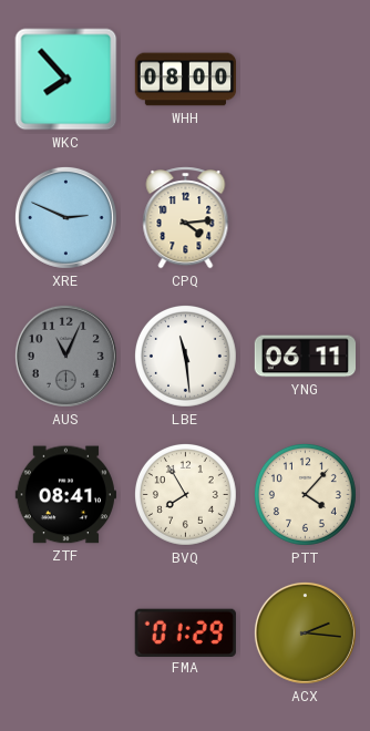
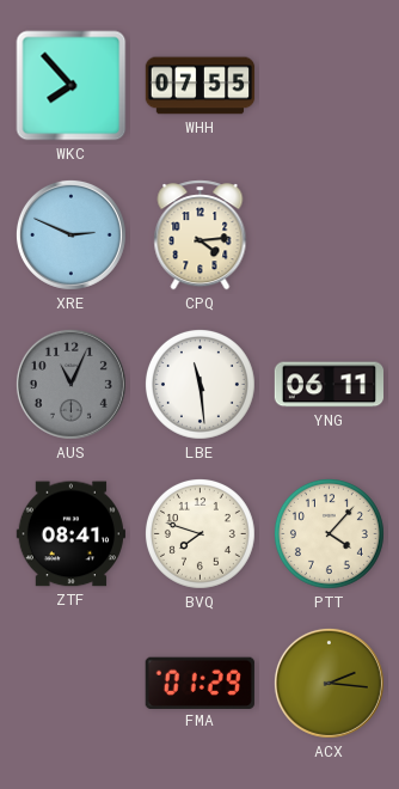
WHH: 08:00 -> 07:55
BVQ: 7:55 -> 7:48
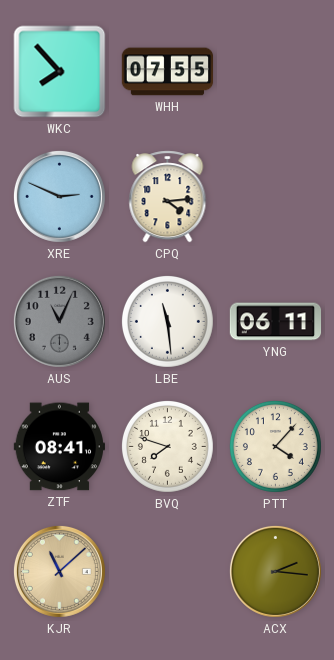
KJR: none -> 11:08
FMA: 01:29 -> none
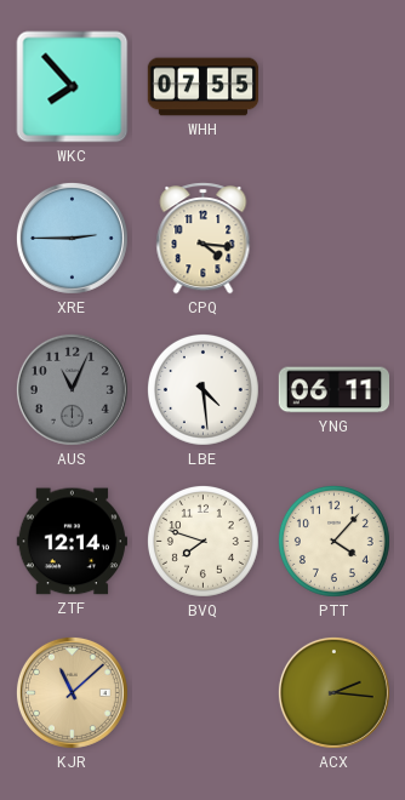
XRE: 2:49 -> 2:45
CPQ: 4:14 -> 4:16
LBE: 11:29 -> 4:29
ZTF: 08:41 -> 12:14
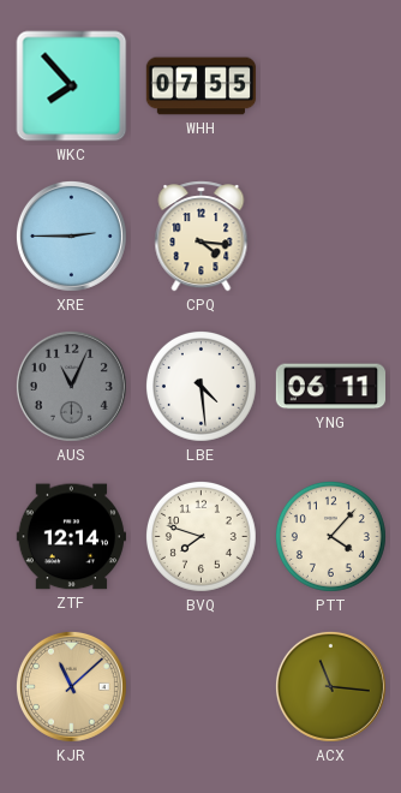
ACX: 2:16 -> 11:16
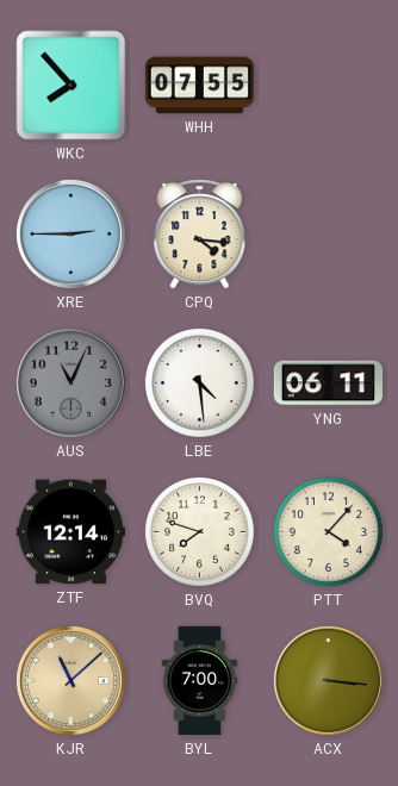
BYL: none -> 7:00
ACX: 11:16 -> 3:16
